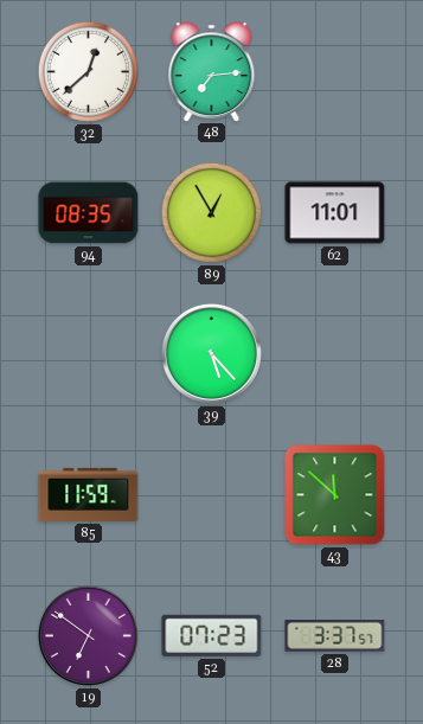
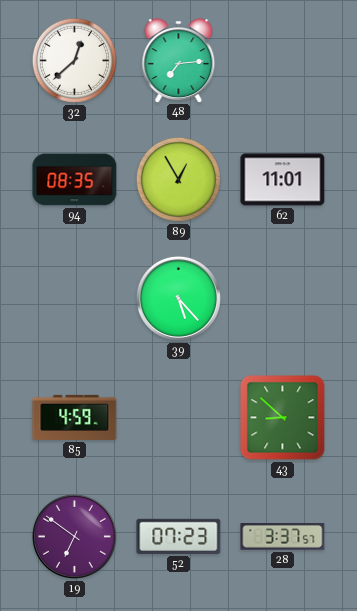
85: 11:59 -> 4:59
43: 11:52 -> 8:52
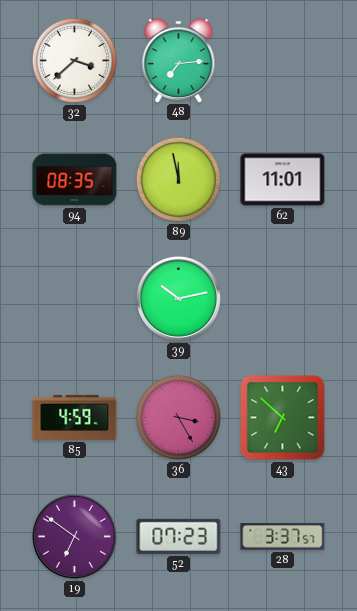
32: 12:38 -> 3:38
89: 12:55 -> 11:58
39: 5:23 -> 10:13
36: none -> 3:25
43: 8:52 -> 6:52
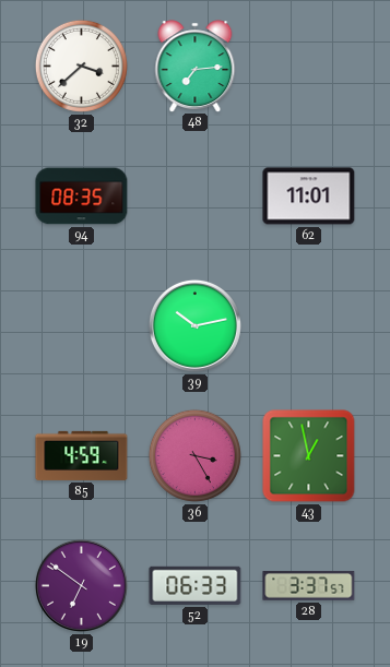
89: 11:58 -> none
43: 6:52 -> 12:58
52: 07:23 -> 06:33
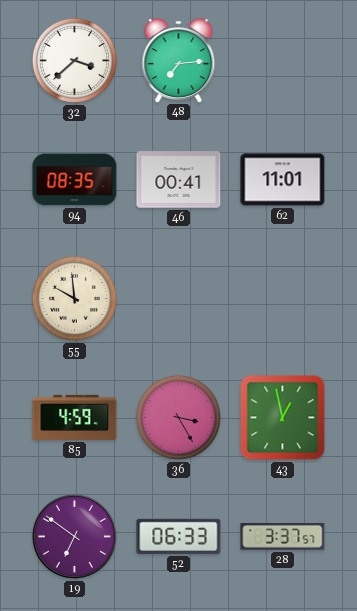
46: none -> 00:41
55: none -> 9:59
39: 10:13 -> none
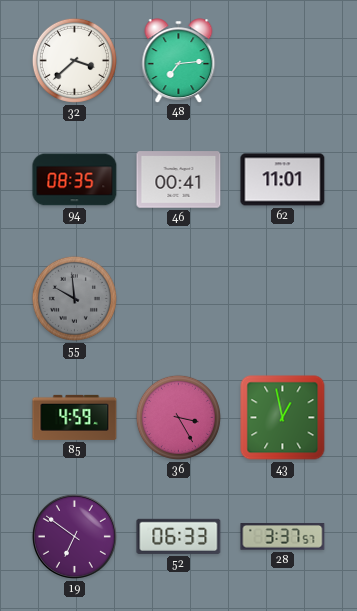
55 dial: cream -> grey
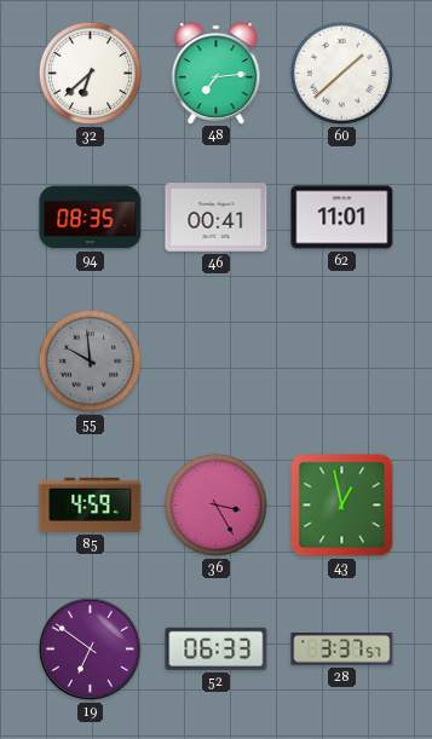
32: 3:38 -> 6:38
60: none -> 1:38
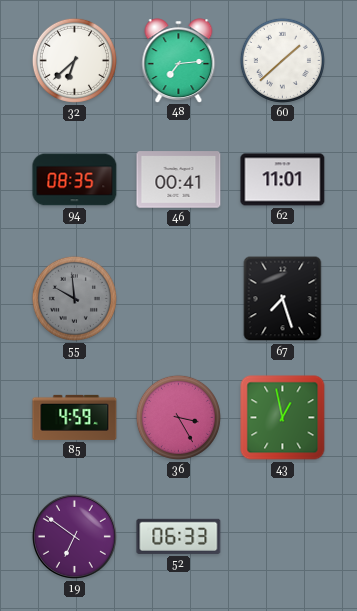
67: none -> 7:27
28: 3:37 -> none
